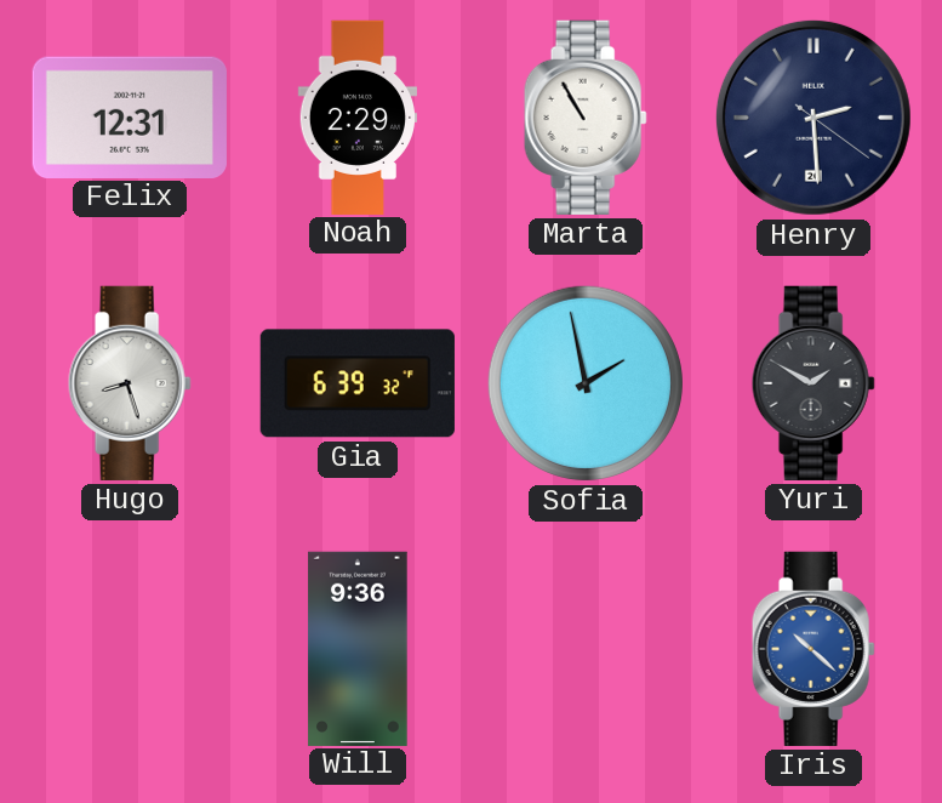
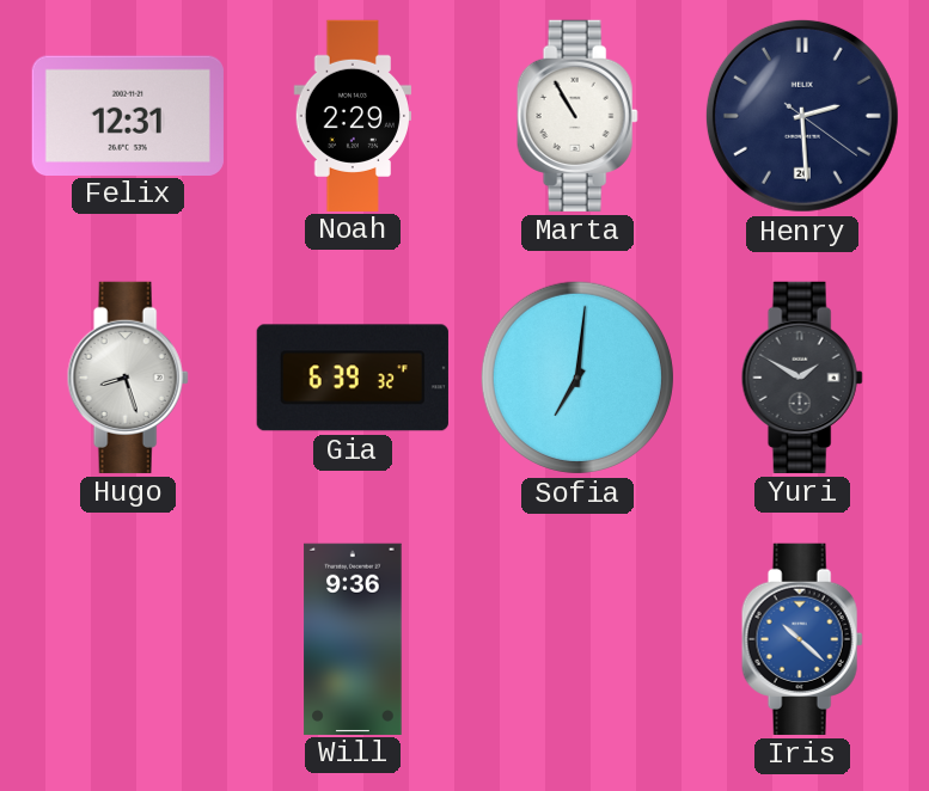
Sofia: 1:58 -> 7:01
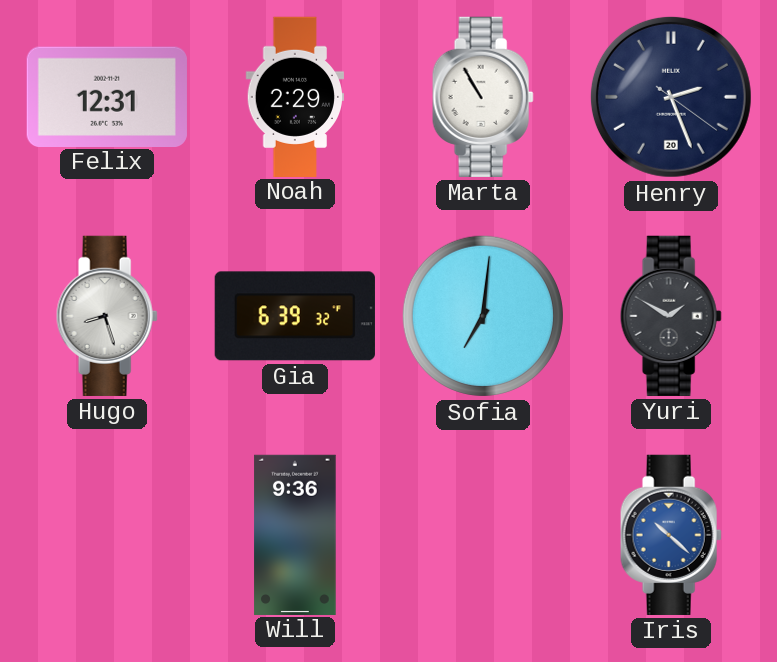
Henry: 2:29 -> 2:26
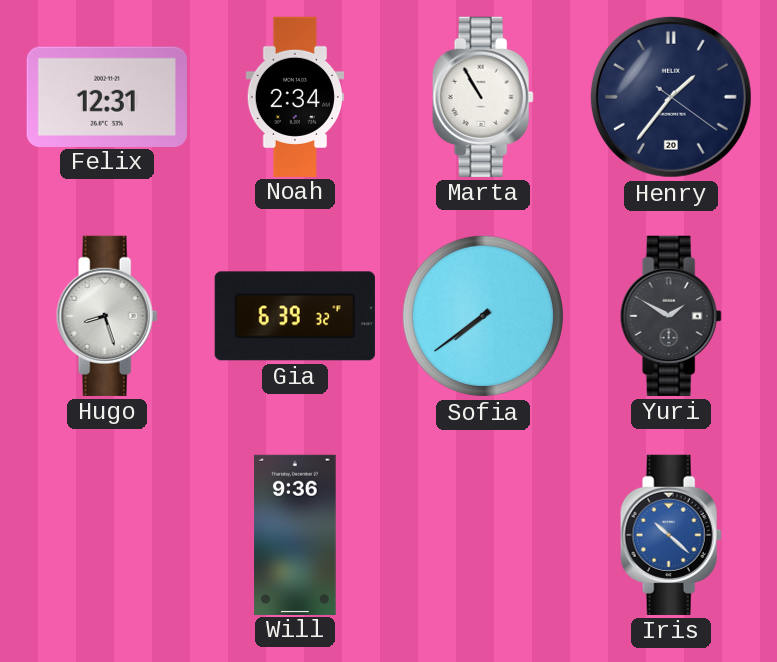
Noah: 2:29 -> 2:34
Henry: 2:26 -> 1:36
Sofia: 7:01 -> 7:39
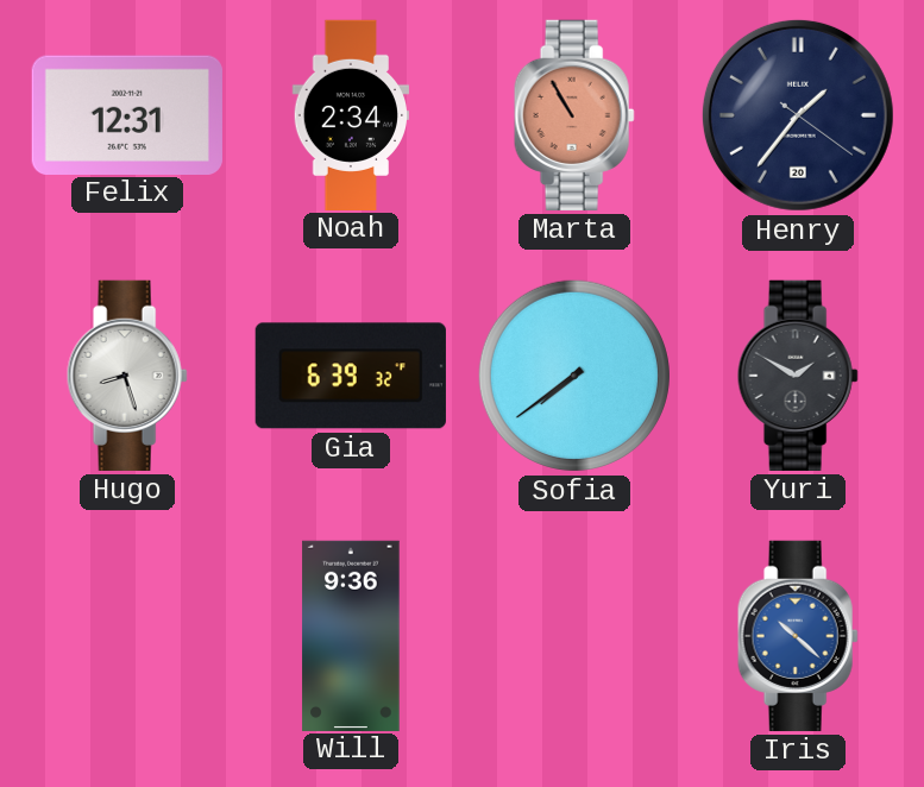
Marta dial: white -> salmon
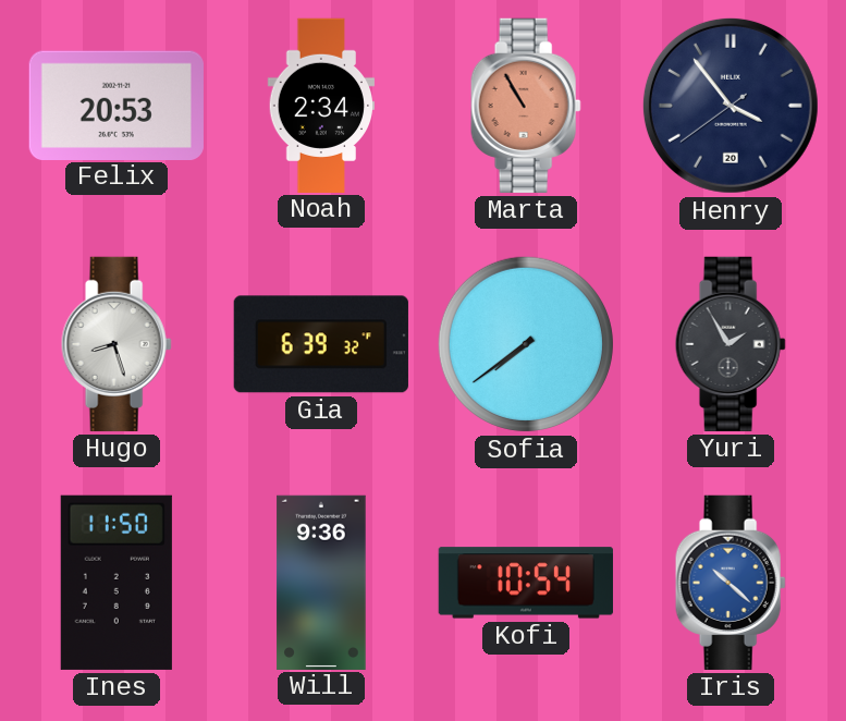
Felix: 12:31 -> 20:53
Henry: 1:36 -> 3:53
Yuri: 1:50 -> 1:55
Ines: none -> 11:50
Kofi: none -> 10:54
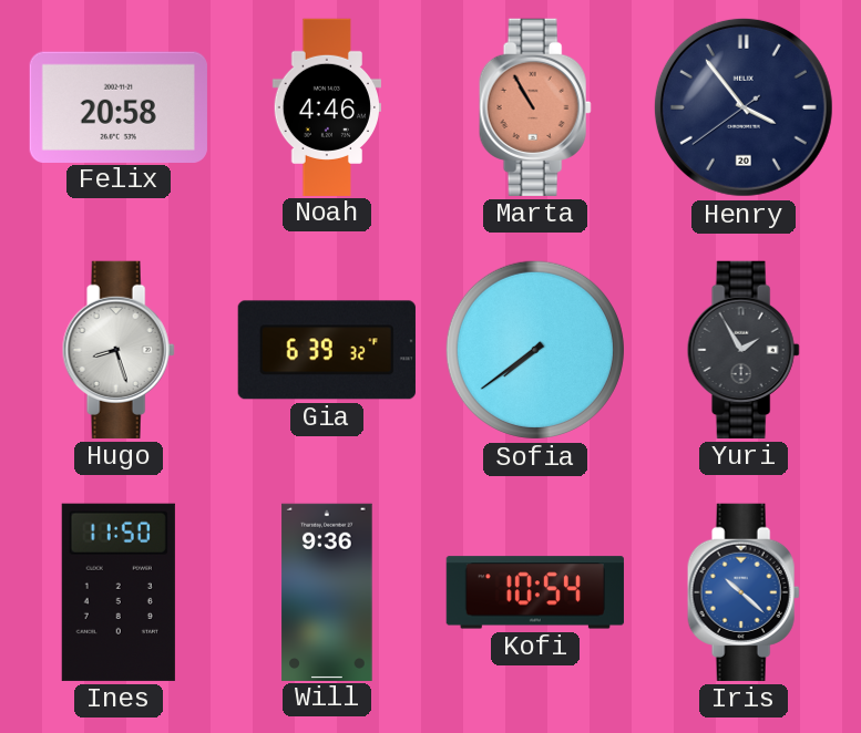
Felix: 20:53 -> 20:58
Noah: 2:34 -> 4:46
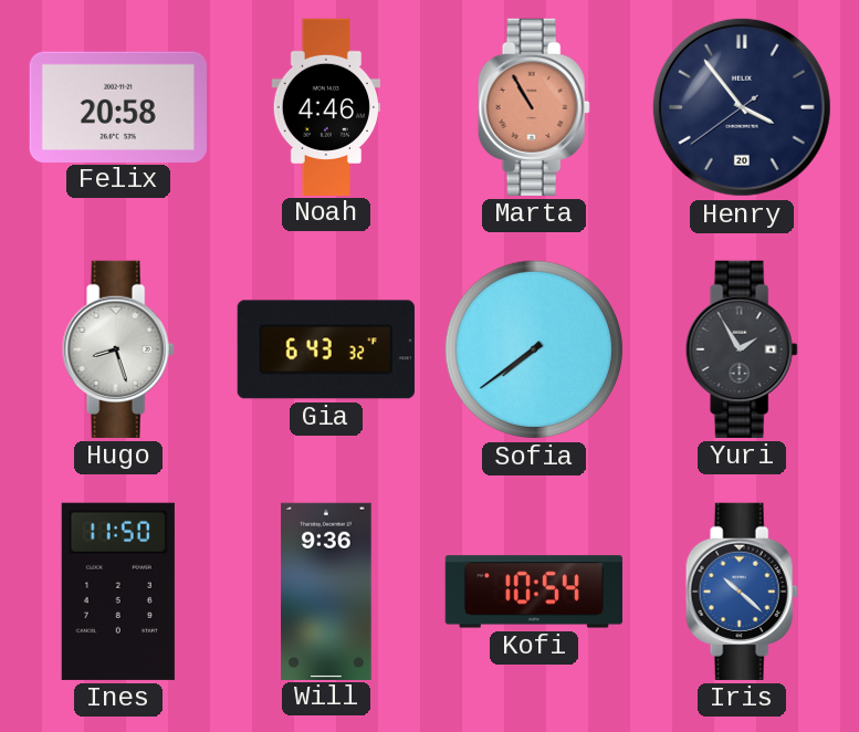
Gia: 6:39 -> 6:43
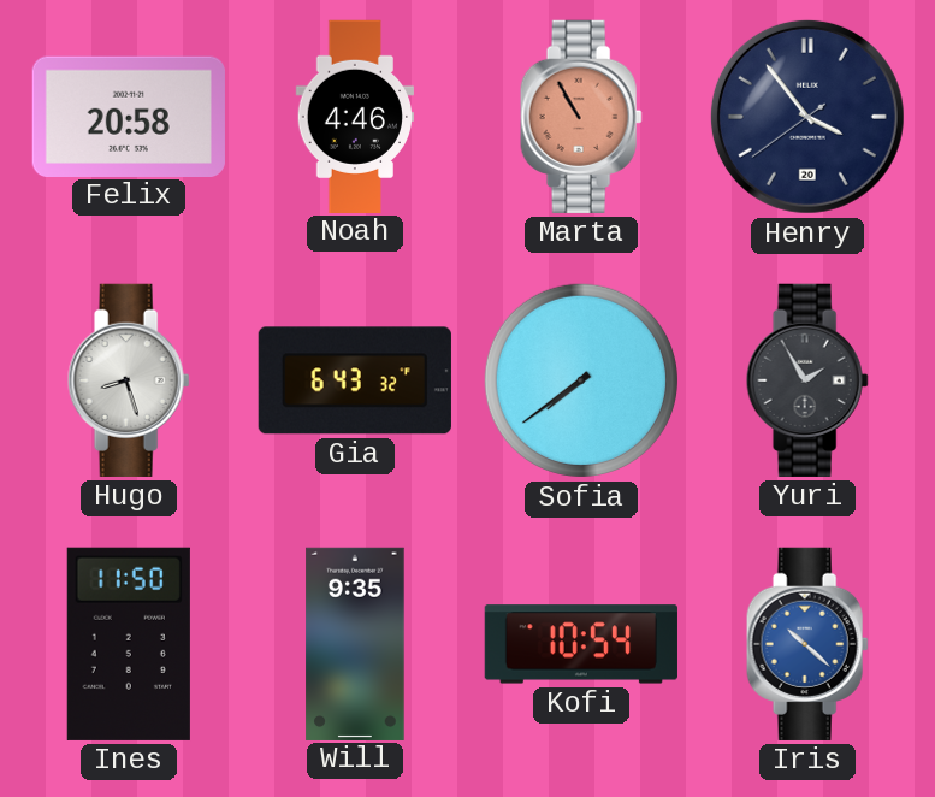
Will: 9:36 -> 9:35
